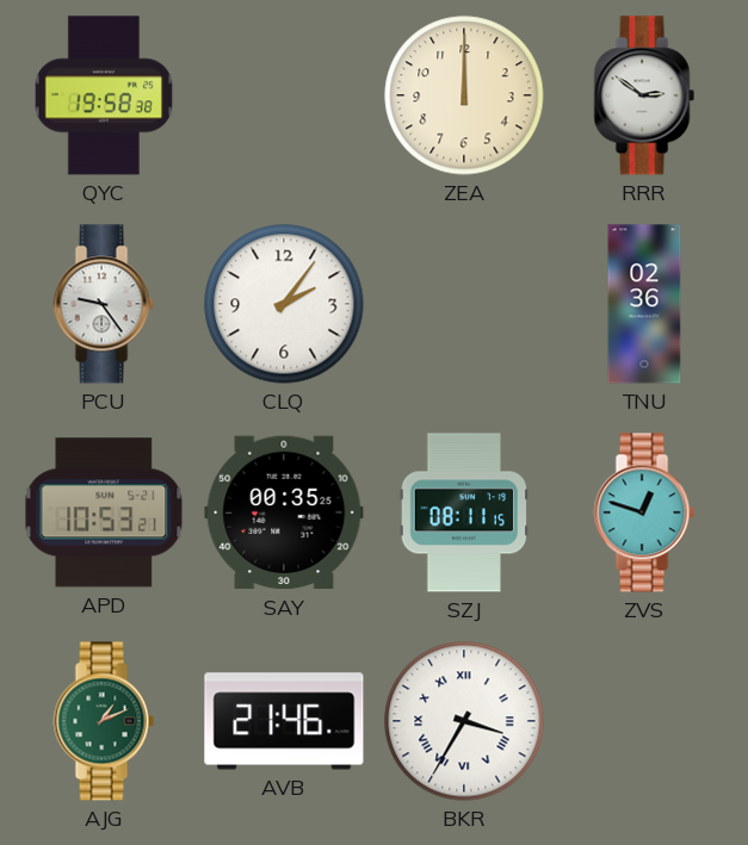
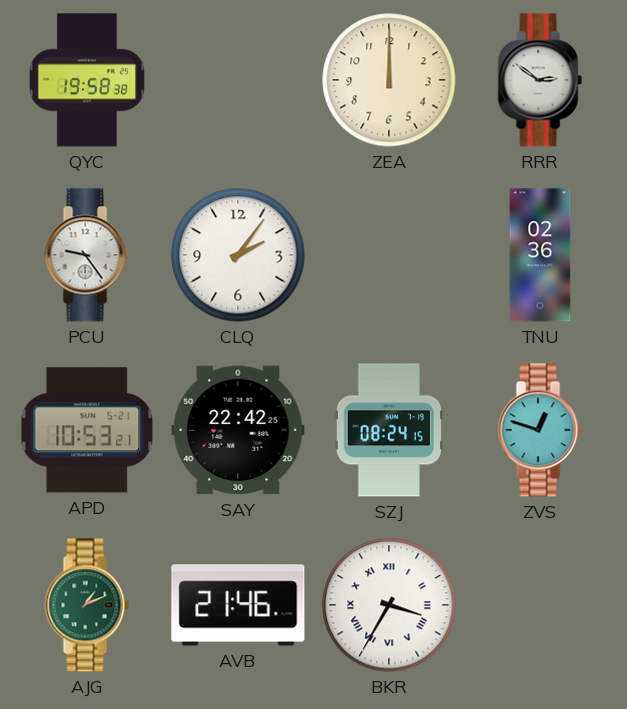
SAY: 00:35 -> 22:42
SZJ: 08:11 -> 08:24
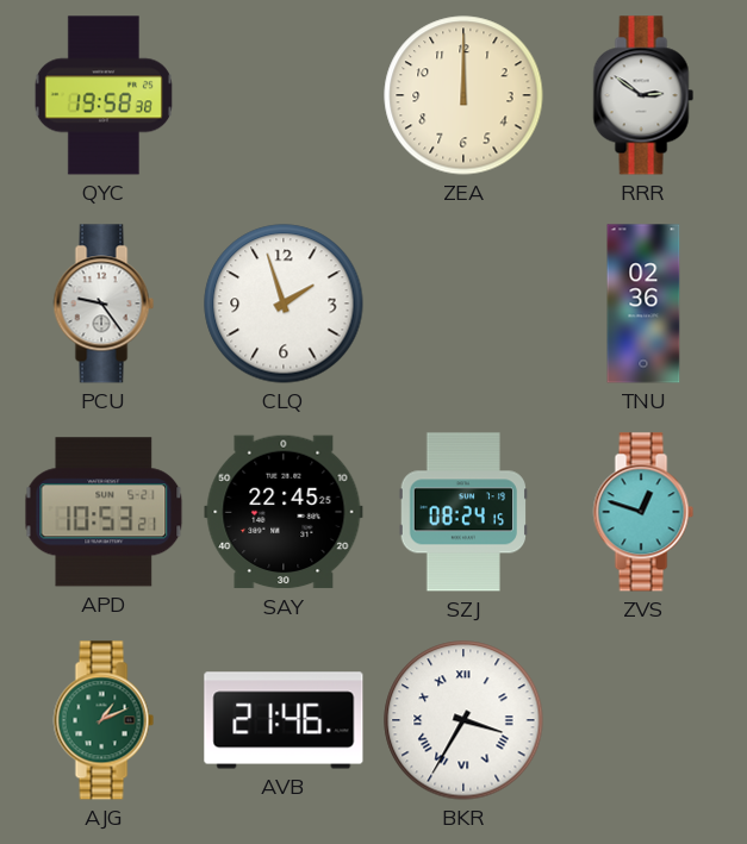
CLQ: 2:06 -> 1:57
SAY: 22:42 -> 22:45
